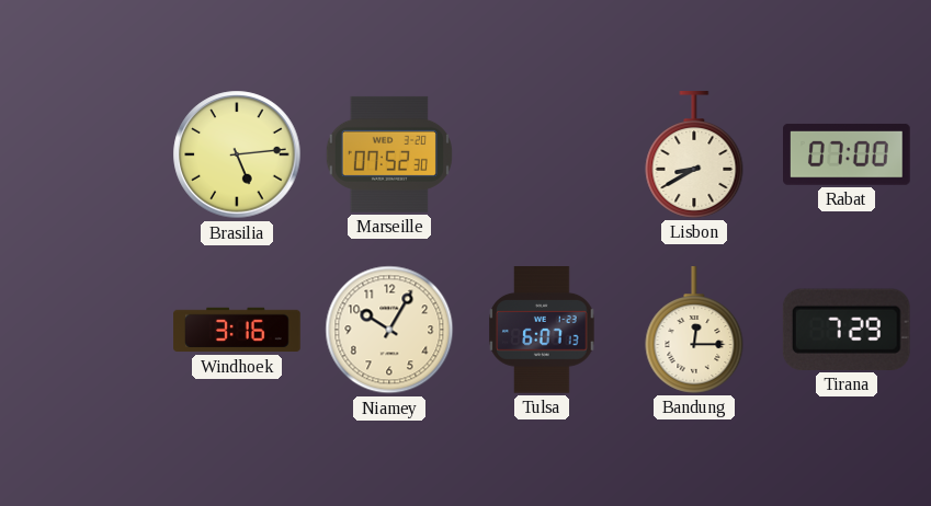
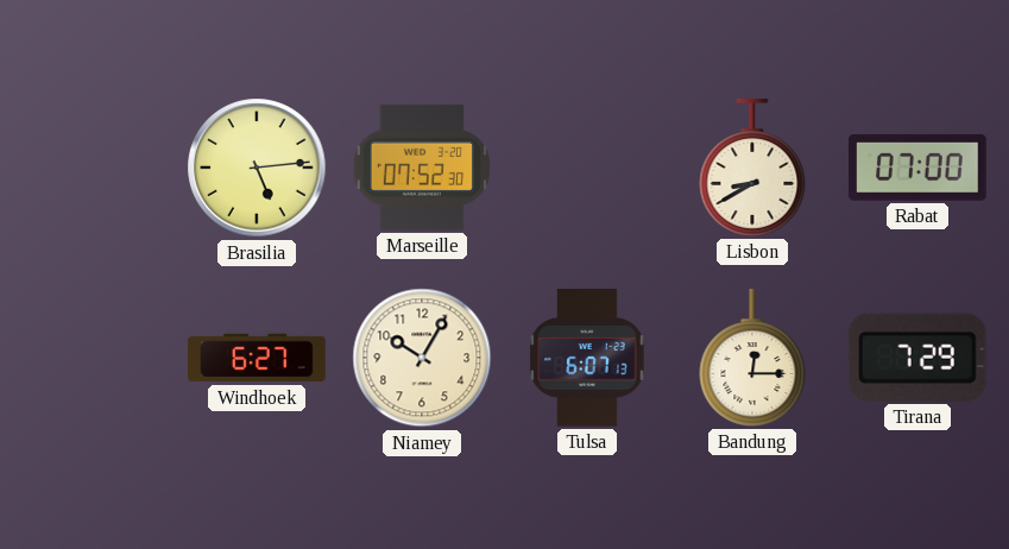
Windhoek: 3:16 -> 6:27
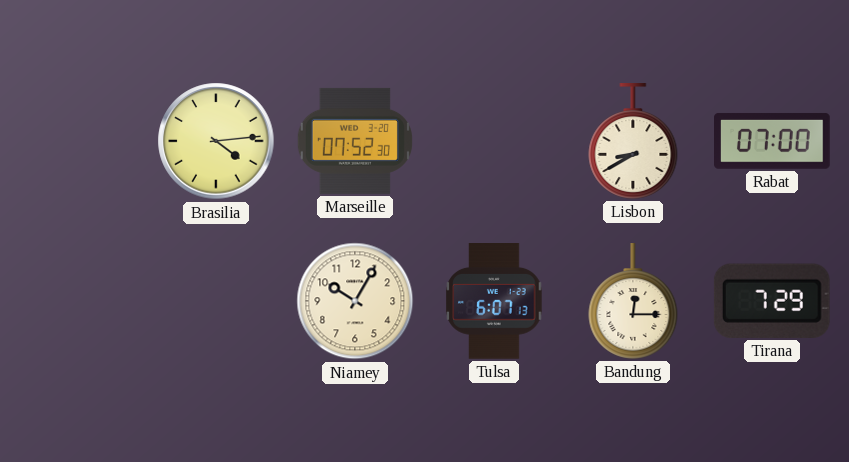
Brasilia: 5:14 -> 4:14
Windhoek: 6:27 -> none
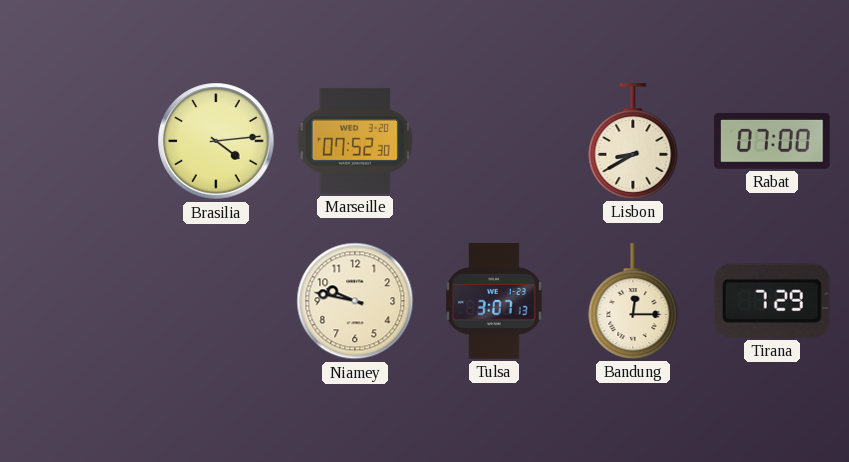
Niamey: 10:05 -> 9:47
Tulsa: 6:07 -> 3:07
